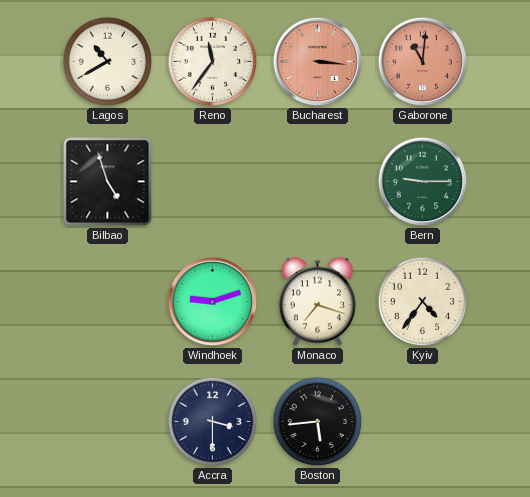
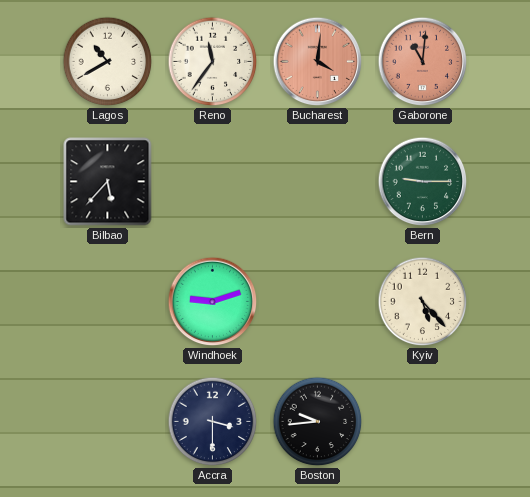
Bucharest: 3:16 -> 4:01
Bilbao: 4:57 -> 5:37
Monaco: 7:18 -> none
Kyiv: 4:36 -> 5:23
Boston: 5:44 -> 9:44
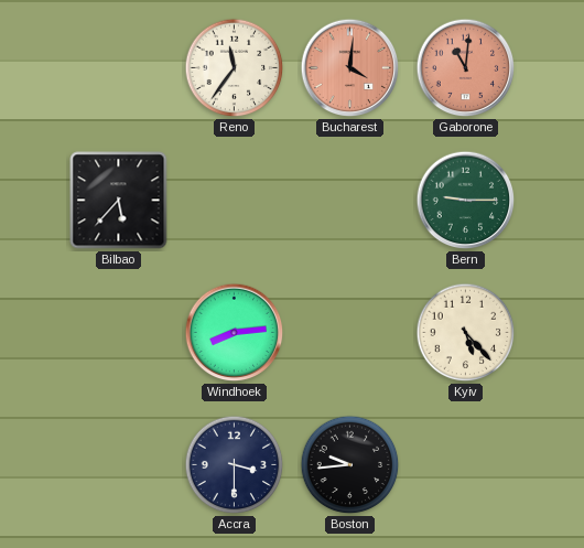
Lagos: 10:40 -> none
Windhoek: 9:12 -> 8:14
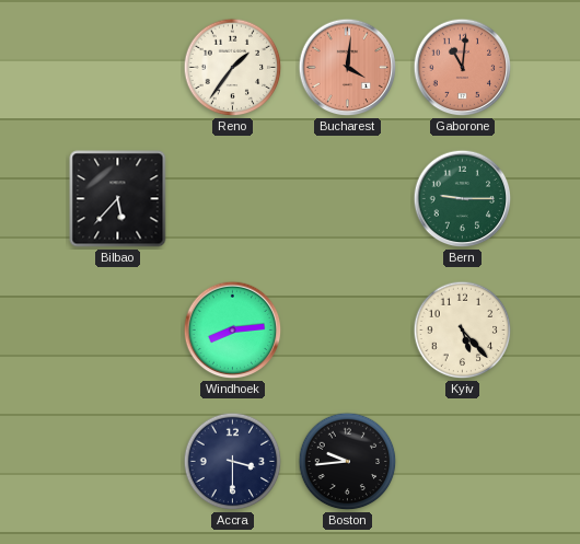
Reno: 11:36 -> 1:36
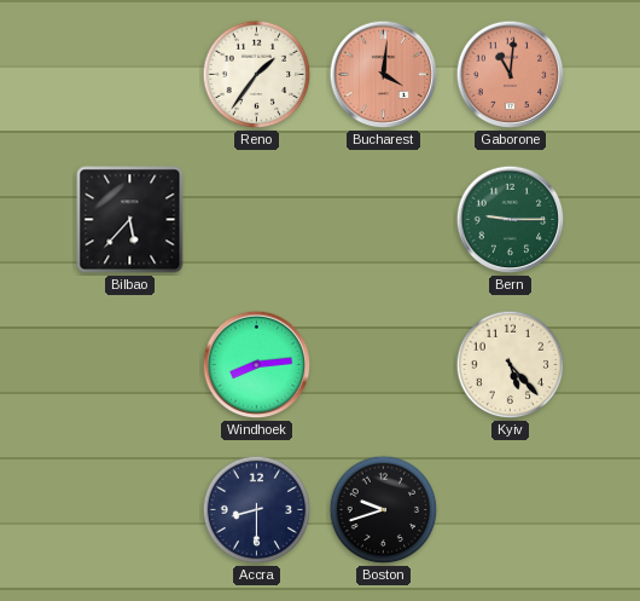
Accra: 3:30 -> 8:30
Boston: 9:44 -> 9:42
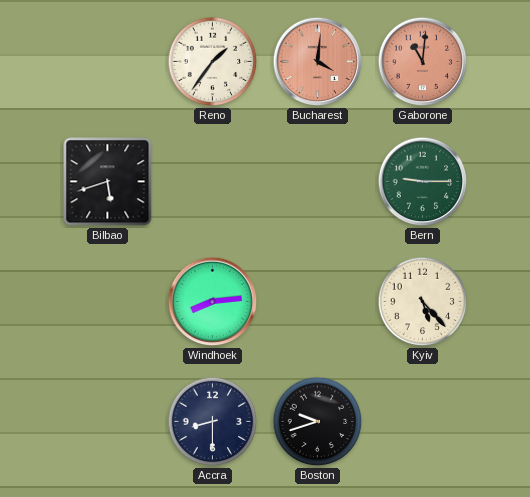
Bilbao: 5:37 -> 5:42
